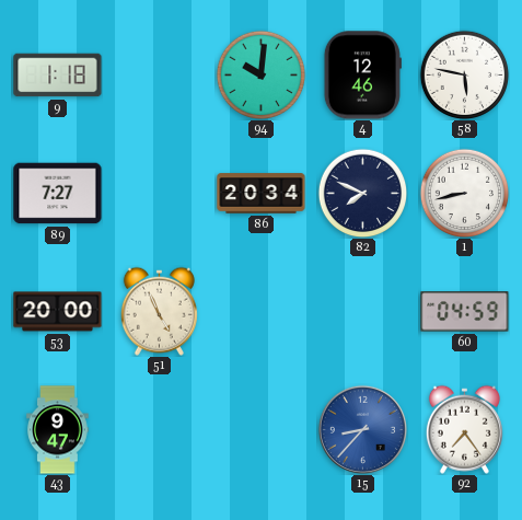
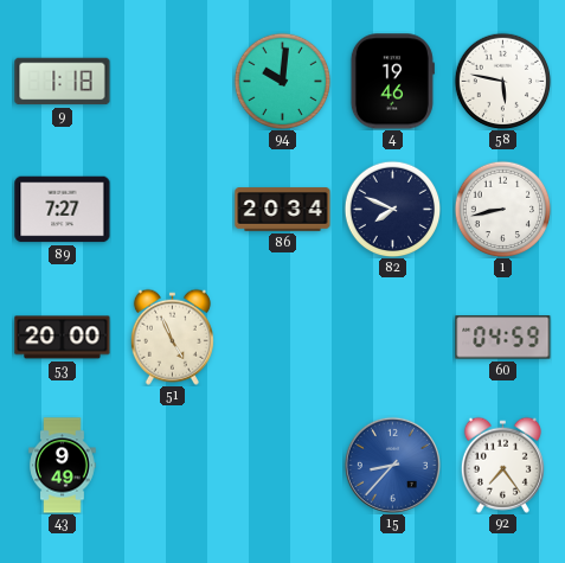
4: 12:46 -> 19:46
43: 9:47 -> 9:49
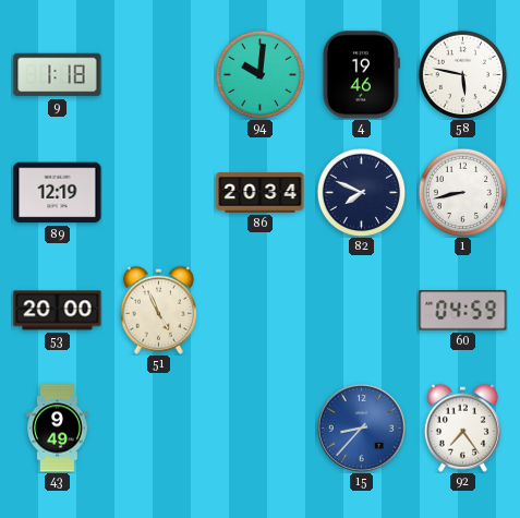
89: 7:27 -> 12:19
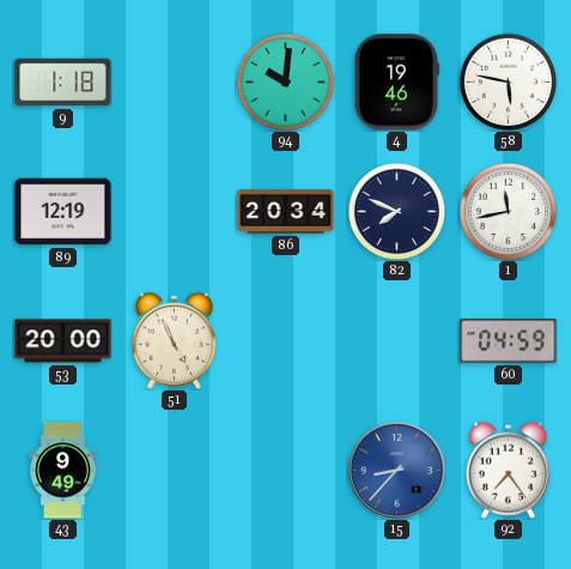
1: 8:43 -> 11:43
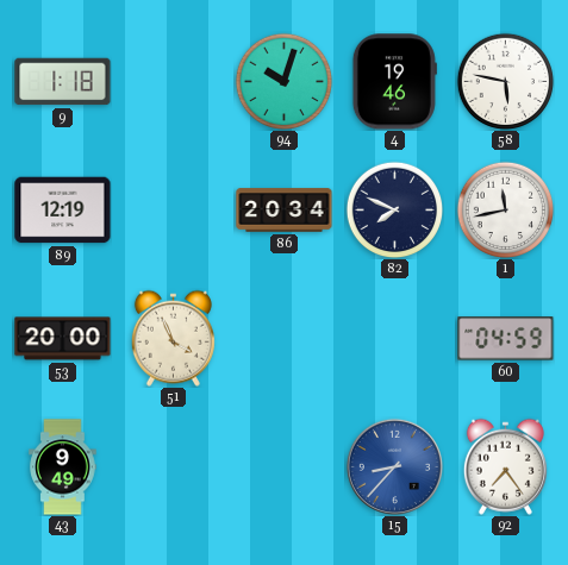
94: 10:01 -> 10:03
51: 4:56 -> 3:56
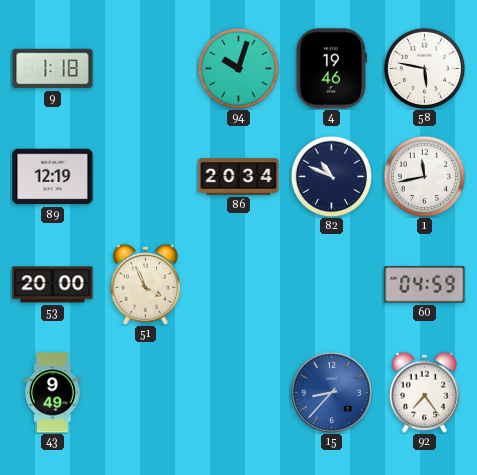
82: 7:49 -> 10:49
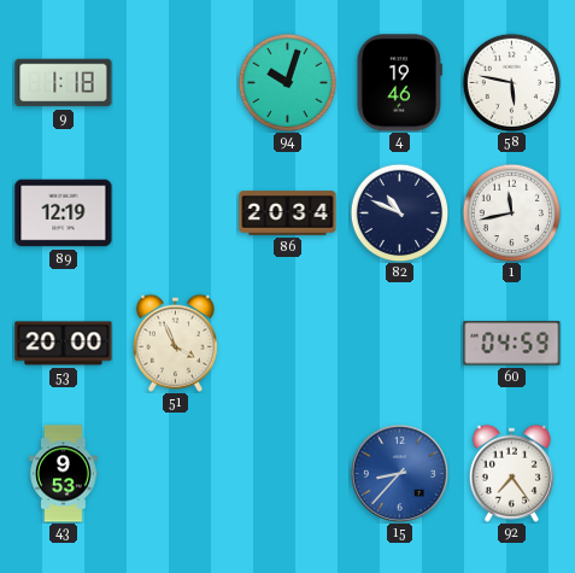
43: 9:49 -> 9:53
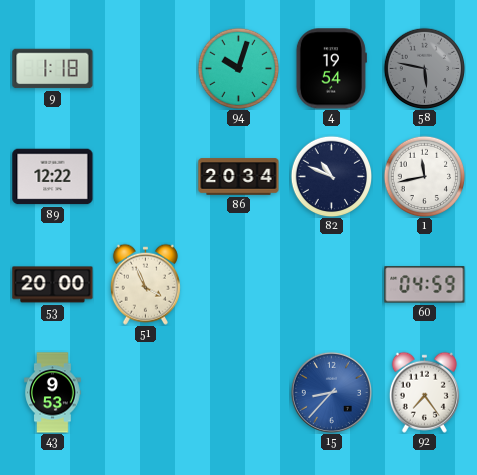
4: 19:46 -> 19:54
58 dial: white -> grey
89: 12:19 -> 12:22
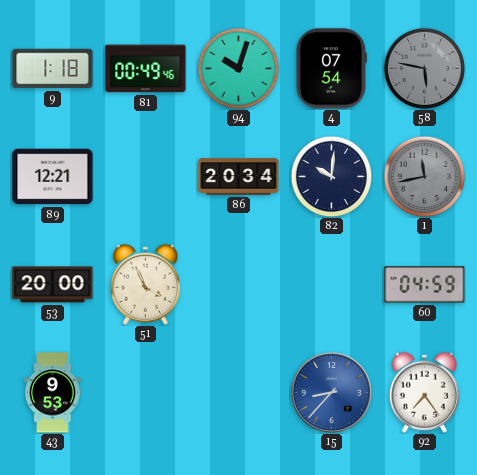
81: none -> 00:49
4: 19:54 -> 07:54
89: 12:22 -> 12:21
82: 10:49 -> 10:01
1 dial: white -> grey
